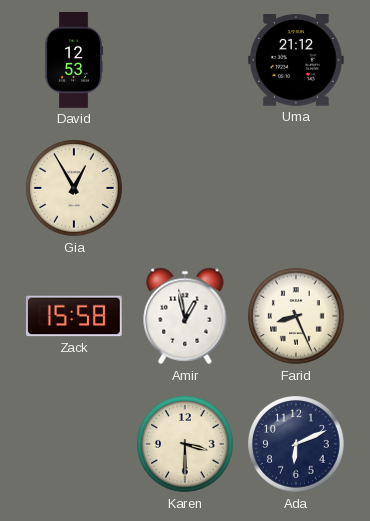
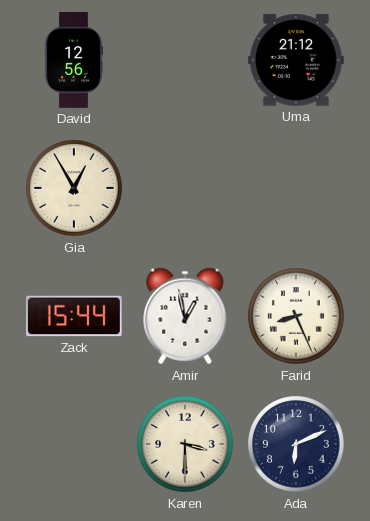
David: 12:53 -> 12:56
Zack: 15:58 -> 15:44
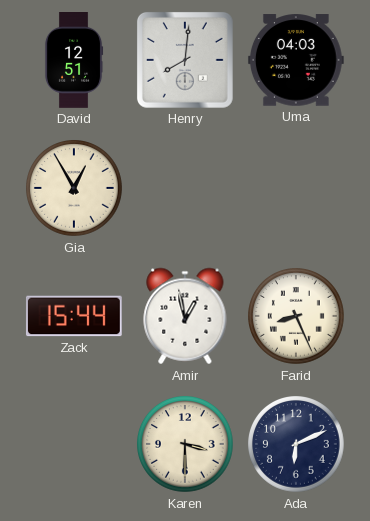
David: 12:56 -> 12:51
Henry: none -> 8:01
Uma: 21:12 -> 04:03
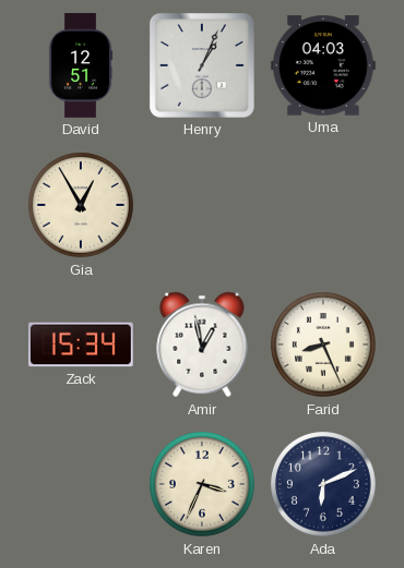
Henry: 8:01 -> 1:04
Zack: 15:44 -> 15:34
Karen: 3:30 -> 3:34
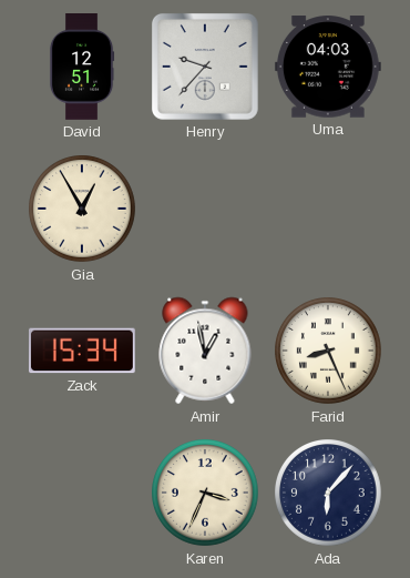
Henry: 1:04 -> 9:37
Ada: 6:11 -> 6:07
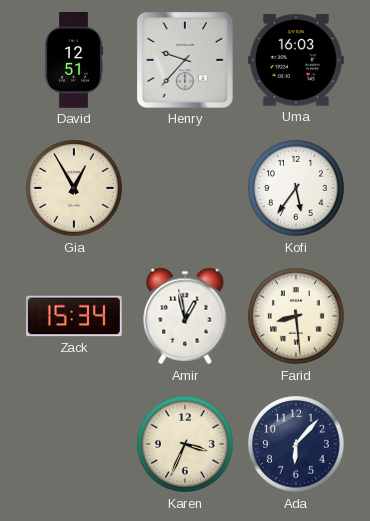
Uma: 04:03 -> 16:03
Kofi: none -> 5:36
Farid: 8:26 -> 8:29
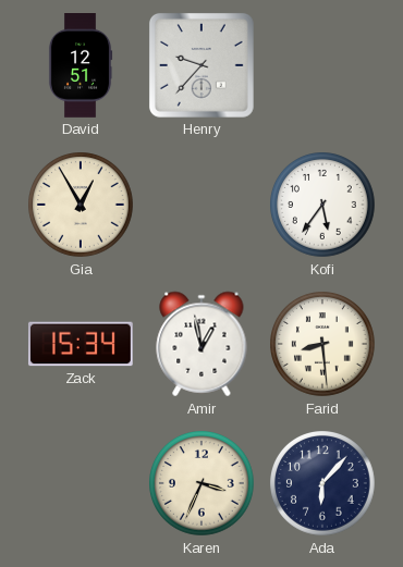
Uma: 16:03 -> none
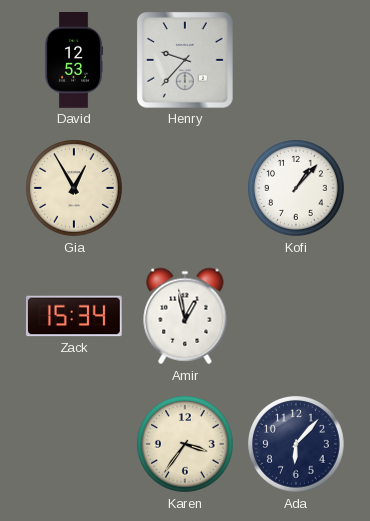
David: 12:51 -> 12:53
Kofi: 5:36 -> 1:07
Farid: 8:29 -> none
Karen: 3:34 -> 3:36
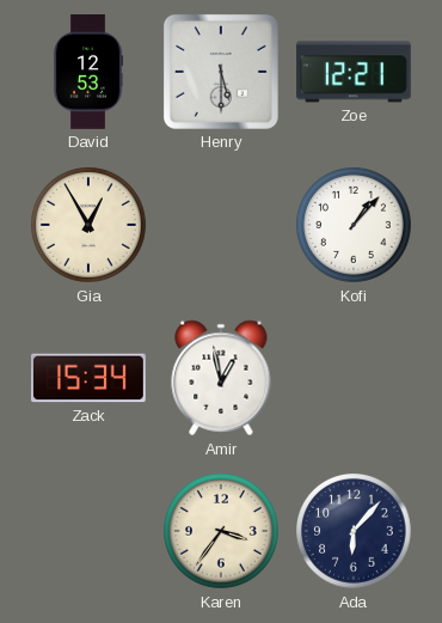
Henry: 9:37 -> 5:30
Zoe: none -> 12:21
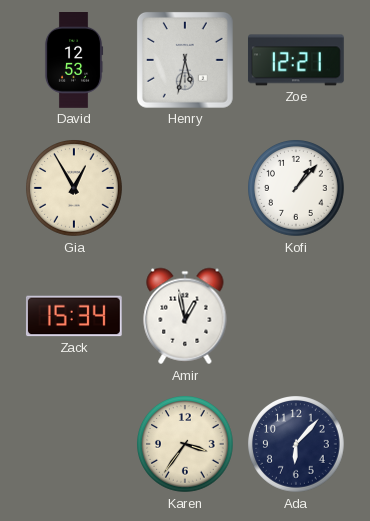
Henry: 5:30 -> 5:32
